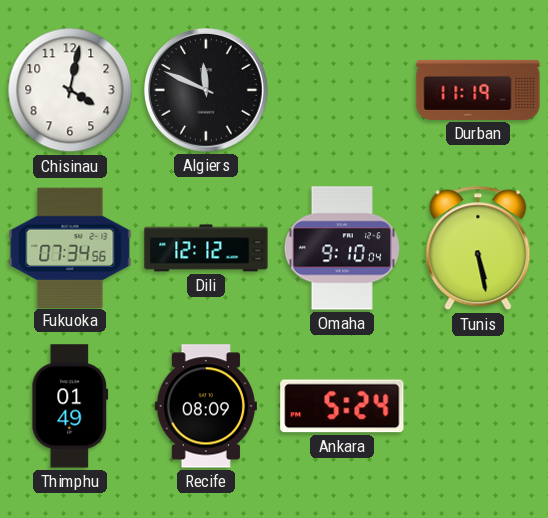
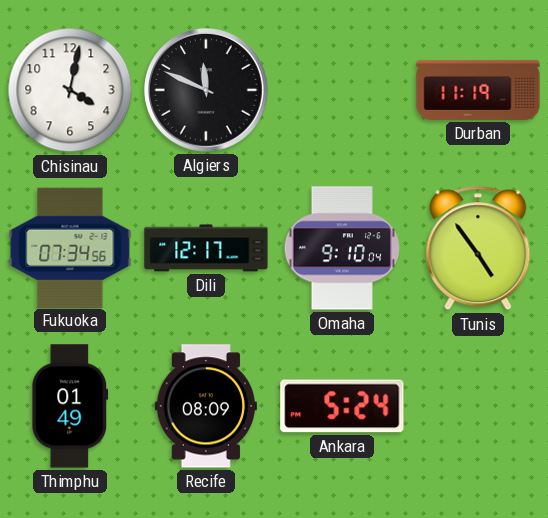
Dili: 12:12 -> 12:17
Tunis: 5:28 -> 4:54
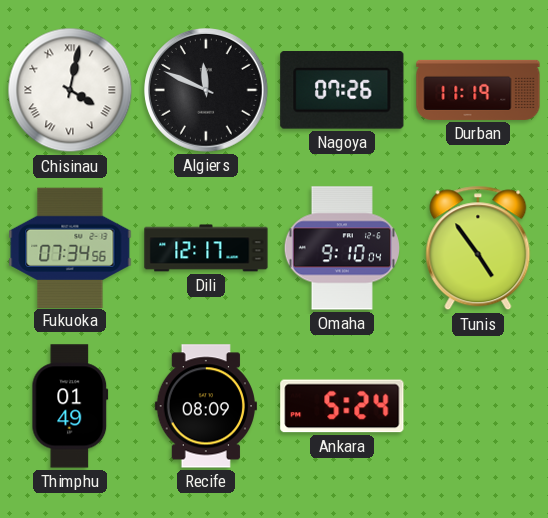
Chisinau numerals: Arabic -> Roman
Nagoya: none -> 07:26
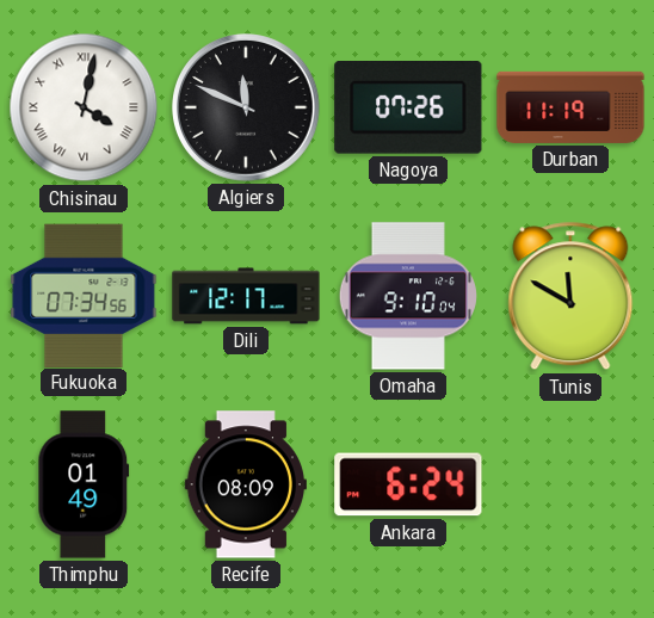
Tunis: 4:54 -> 11:50
Ankara: 5:24 -> 6:24
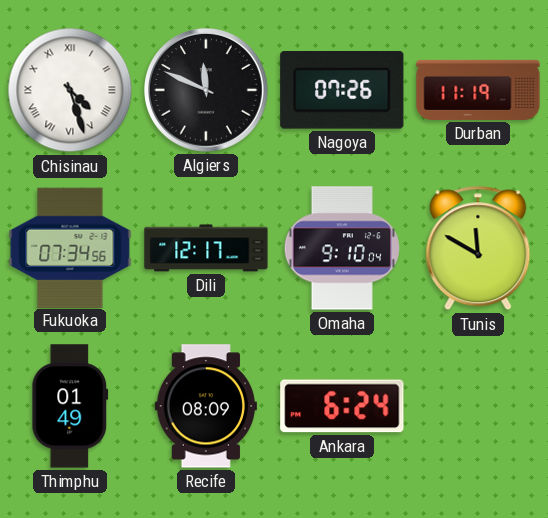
Chisinau: 4:02 -> 4:27
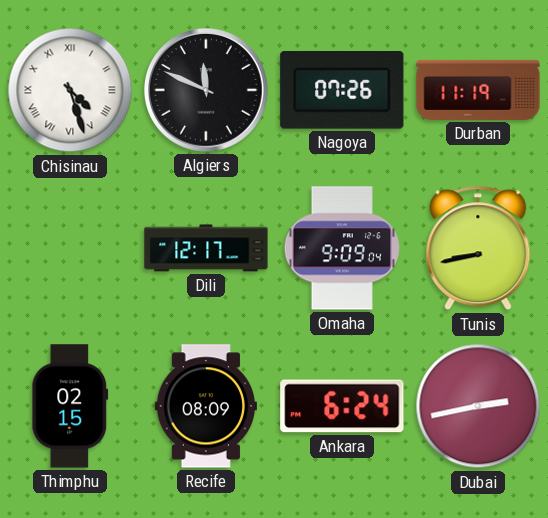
Fukuoka: 07:34 -> none
Omaha: 9:10 -> 9:09
Tunis: 11:50 -> 8:43
Thimphu: 01:49 -> 02:15
Dubai: none -> 2:43
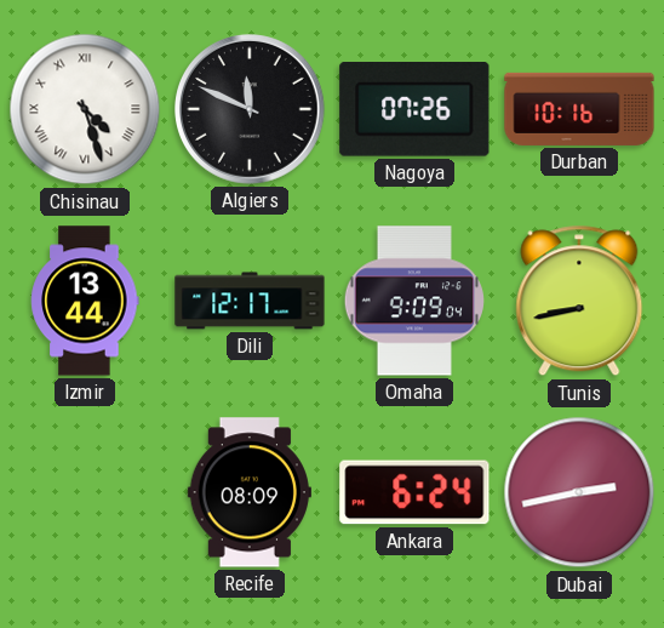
Durban: 11:19 -> 10:16
Izmir: none -> 13:44
Thimphu: 02:15 -> none
